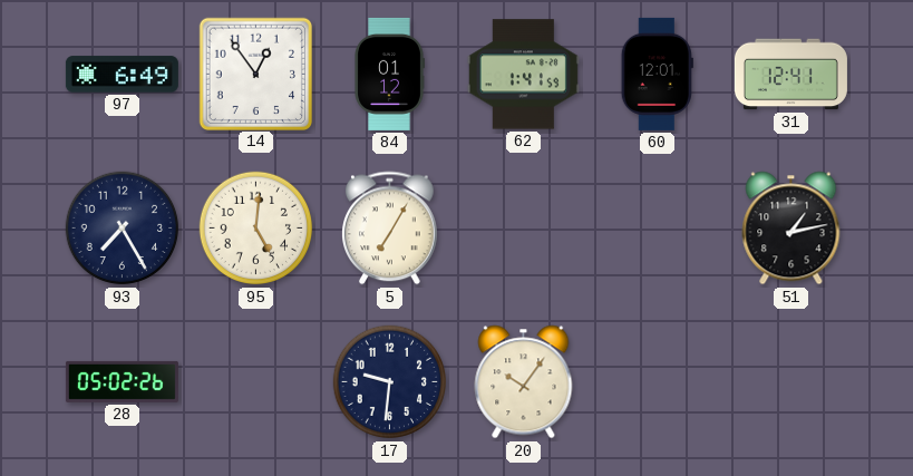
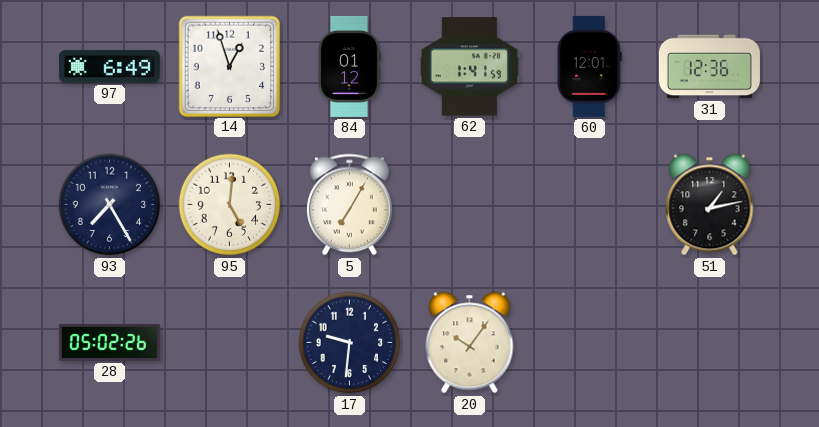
14: 12:54 -> 12:57
31: 12:41 -> 12:36
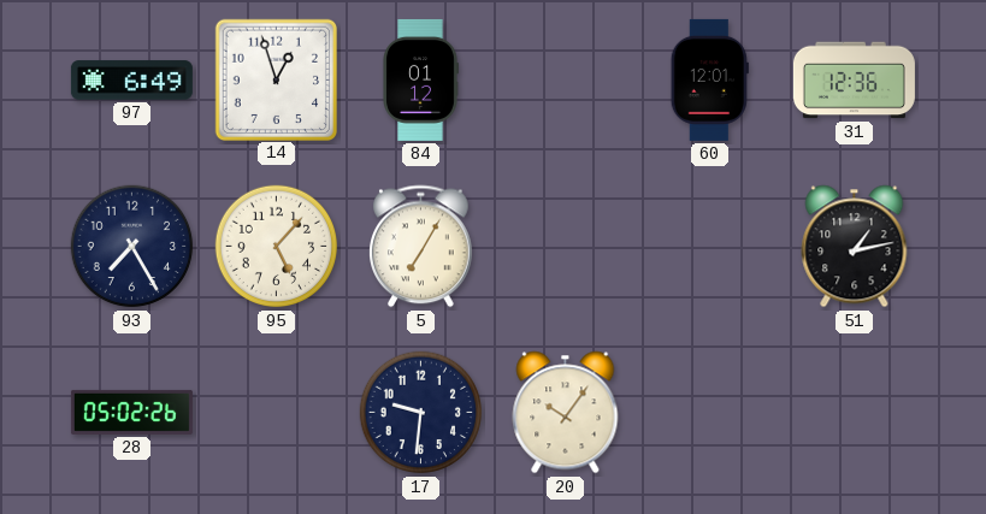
62: 1:41 -> none
95: 5:01 -> 5:07
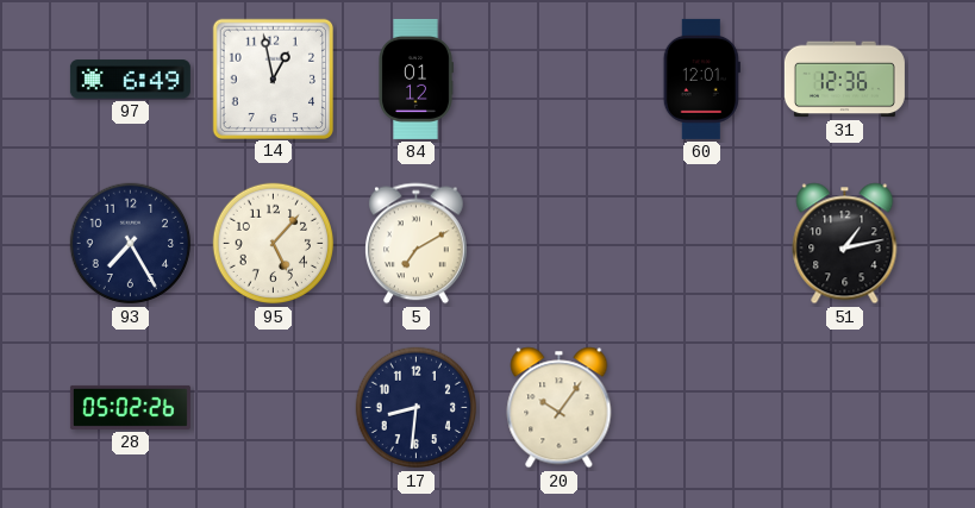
14: 12:57 -> 12:58
5: 7:05 -> 7:10
17: 9:31 -> 8:31
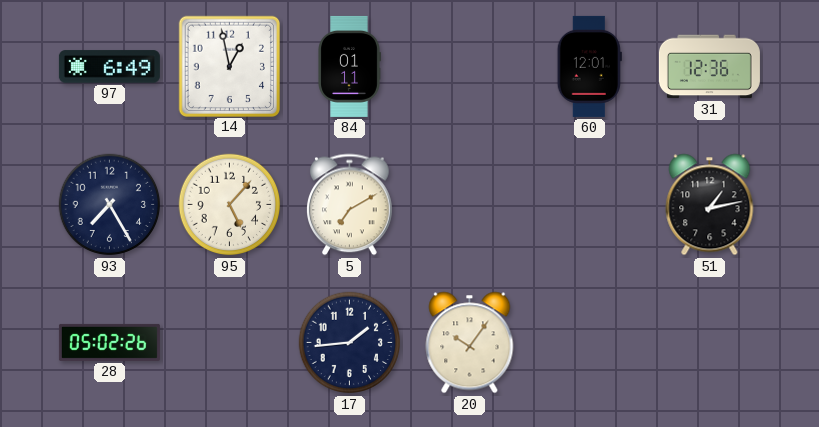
84: 01:12 -> 01:11
17: 8:31 -> 1:44
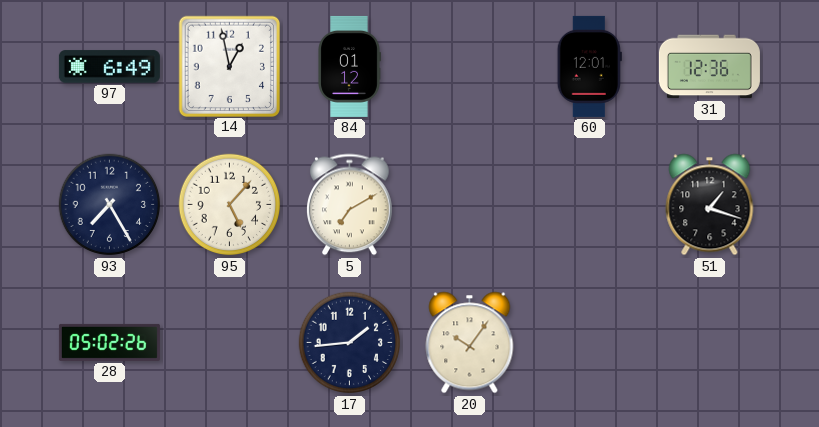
84: 01:11 -> 01:12
51: 1:13 -> 1:18
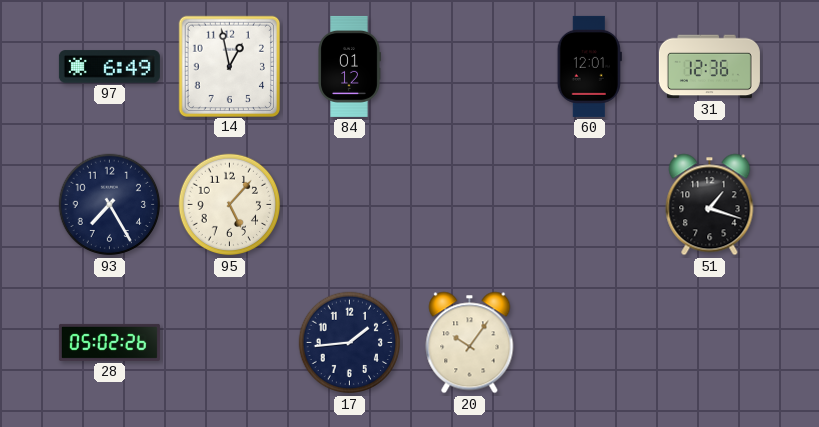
5: 7:10 -> none
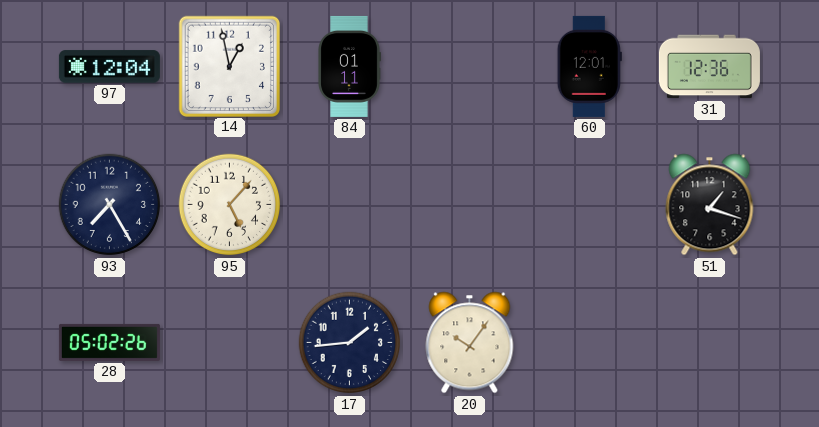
97: 6:49 -> 12:04
84: 01:12 -> 01:11
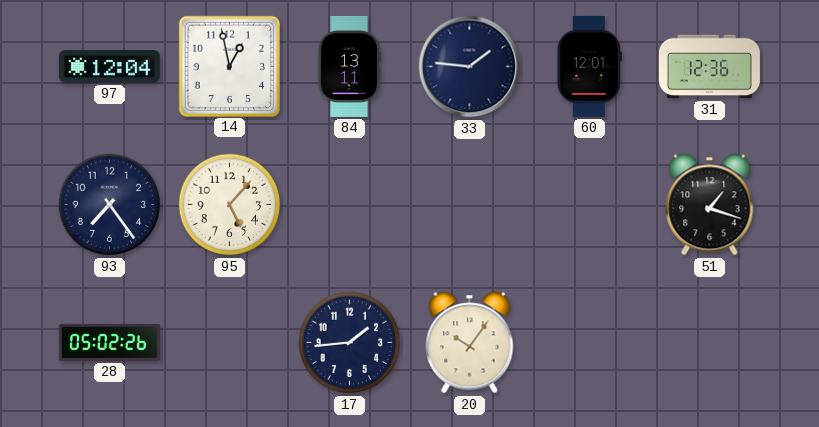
84: 01:11 -> 13:11
33: none -> 1:46
93: 7:25 -> 7:24
